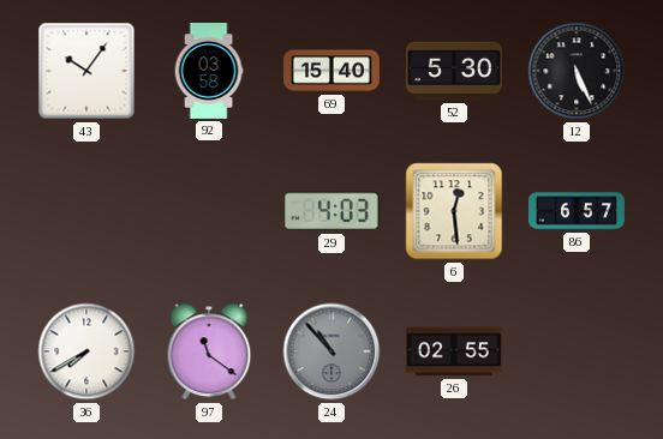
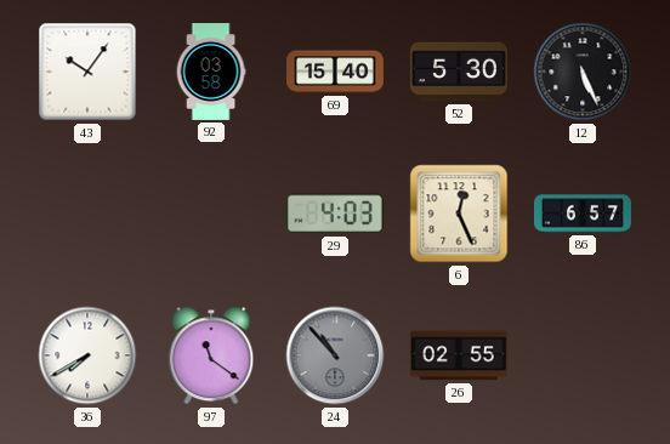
6: 12:29 -> 12:26
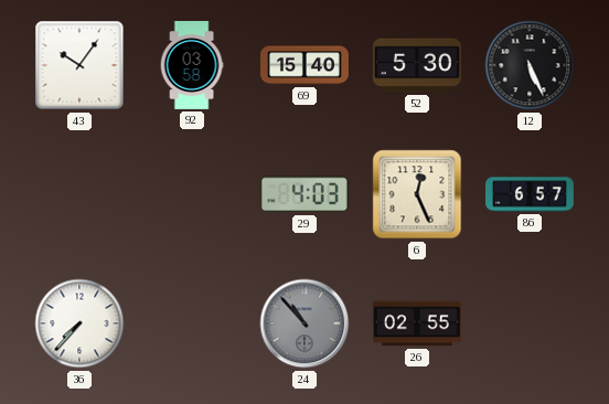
36: 7:40 -> 7:37
97: 11:21 -> none
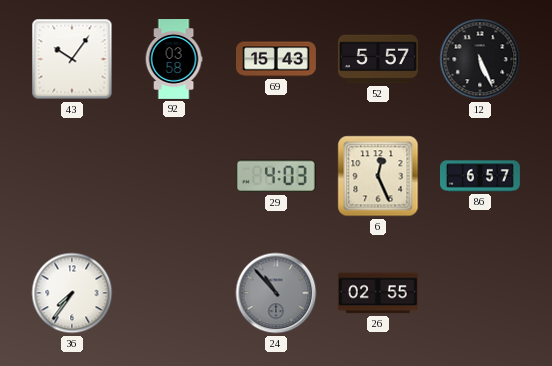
69: 15:40 -> 15:43
52: 5:30 -> 5:57
36: 7:37 -> 7:36
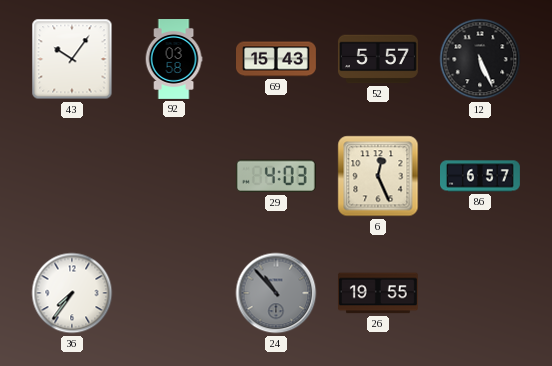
26: 02:55 -> 19:55
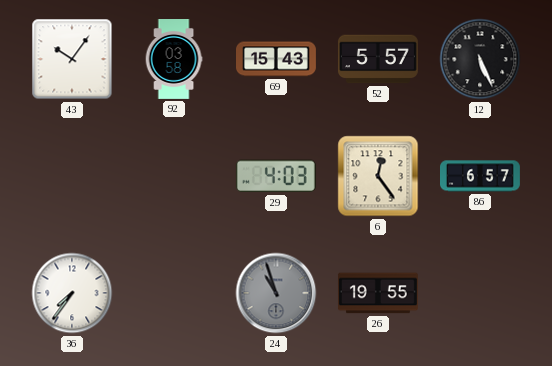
6: 12:26 -> 12:24
24: 10:53 -> 10:57
